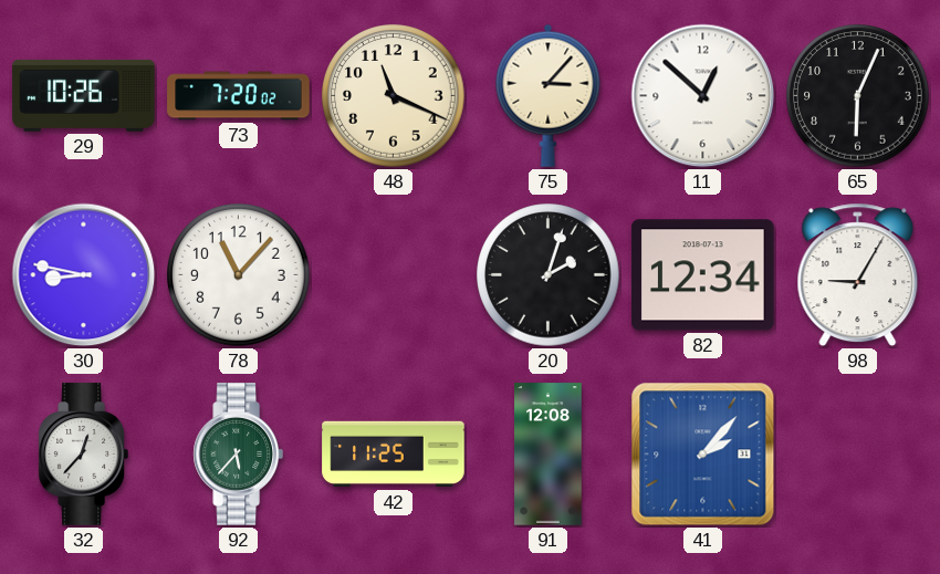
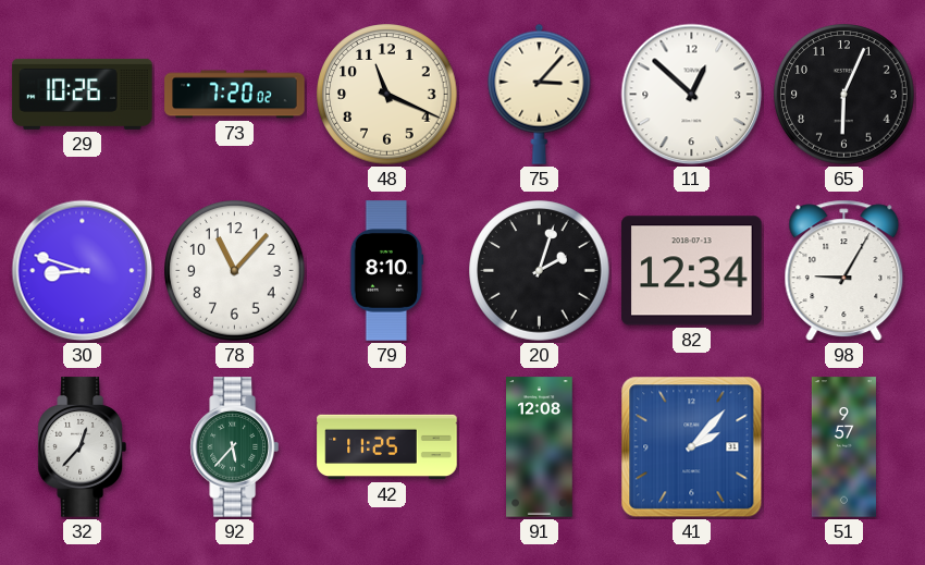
30: 8:47 -> 8:48
79: none -> 8:10
51: none -> 9:57
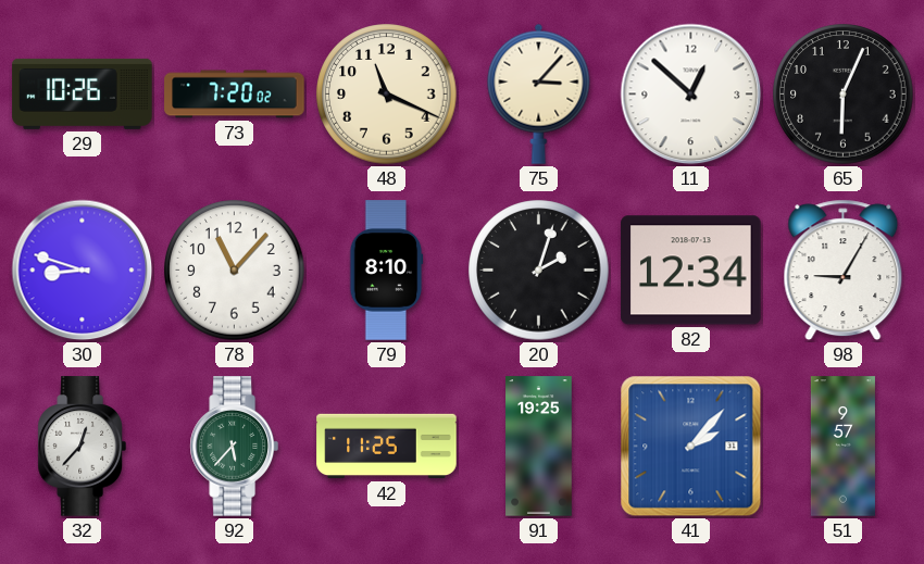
91: 12:08 -> 19:25
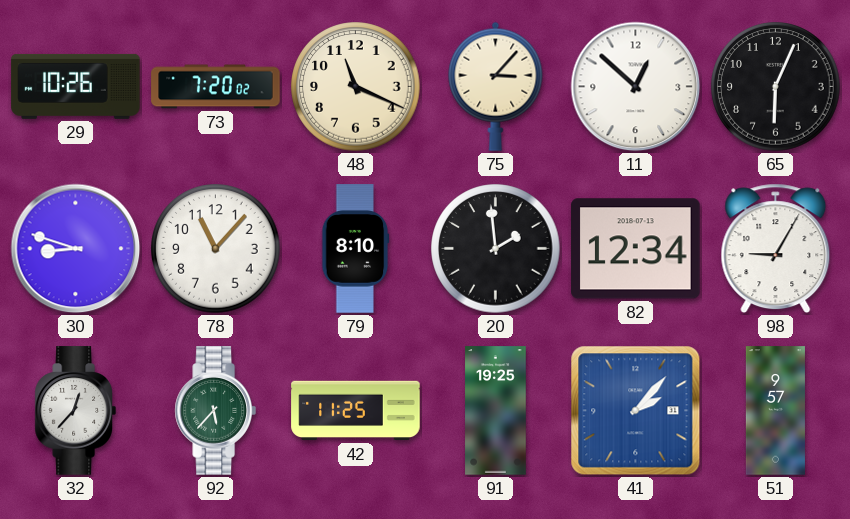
20: 2:03 -> 1:59
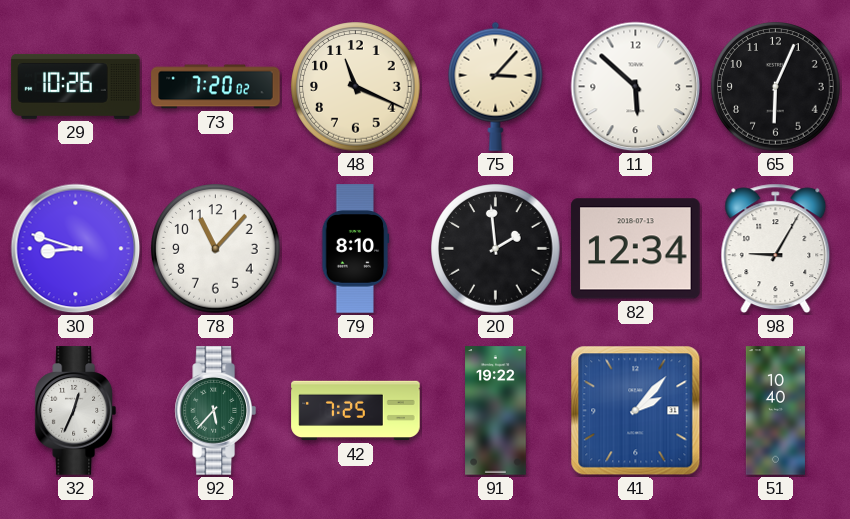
11: 12:52 -> 5:52
32: 12:37 -> 12:34
42: 11:25 -> 7:25
91: 19:25 -> 19:22
51: 9:57 -> 10:40
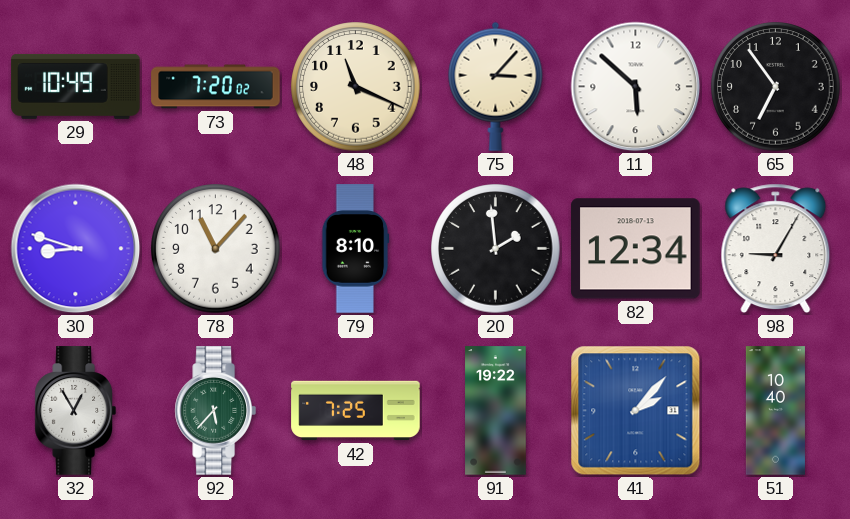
29: 10:26 -> 10:49
65: 6:04 -> 6:54
32: 12:34 -> 12:55
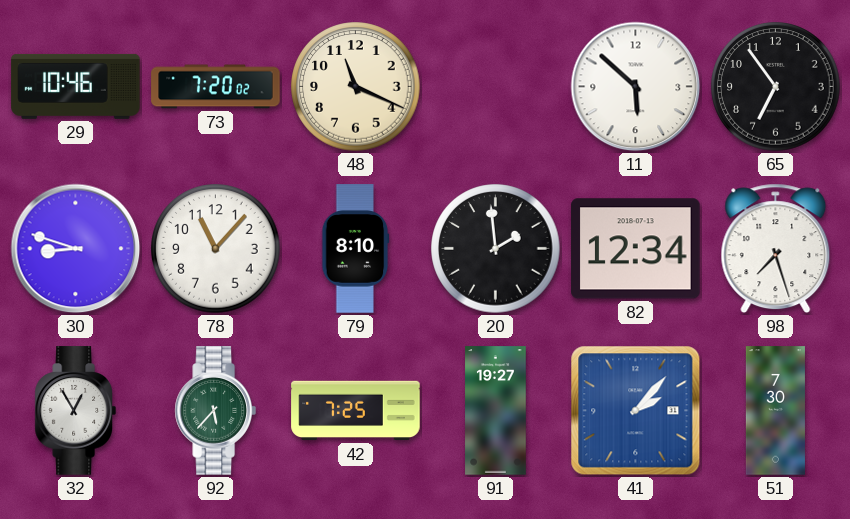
29: 10:49 -> 10:46
75: 3:07 -> none
98: 9:05 -> 7:27
91: 19:22 -> 19:27
51: 10:40 -> 7:30
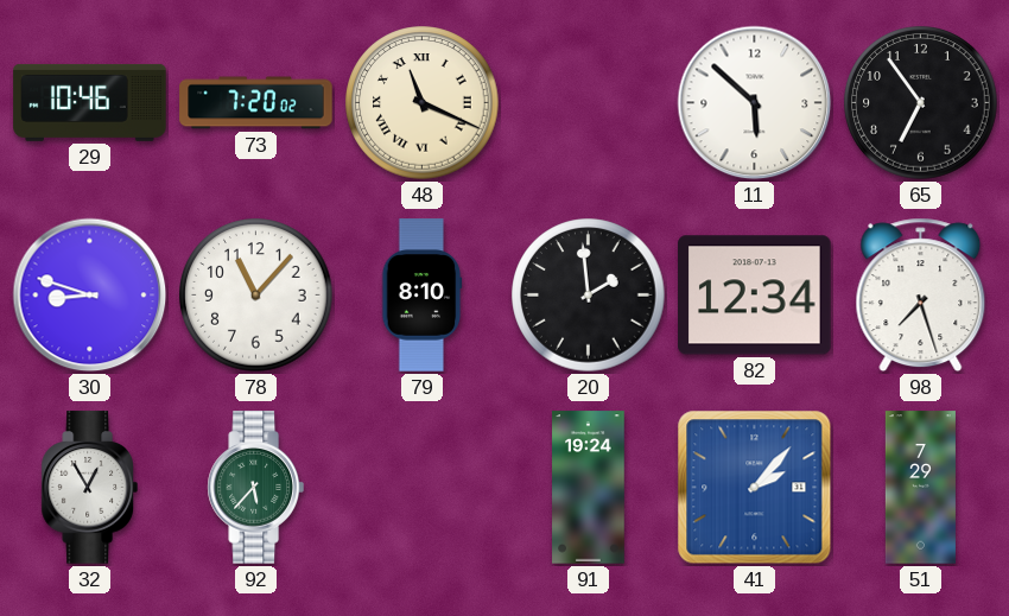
48 numerals: Arabic -> Roman
42: 7:25 -> none
91: 19:27 -> 19:24
51: 7:30 -> 7:29
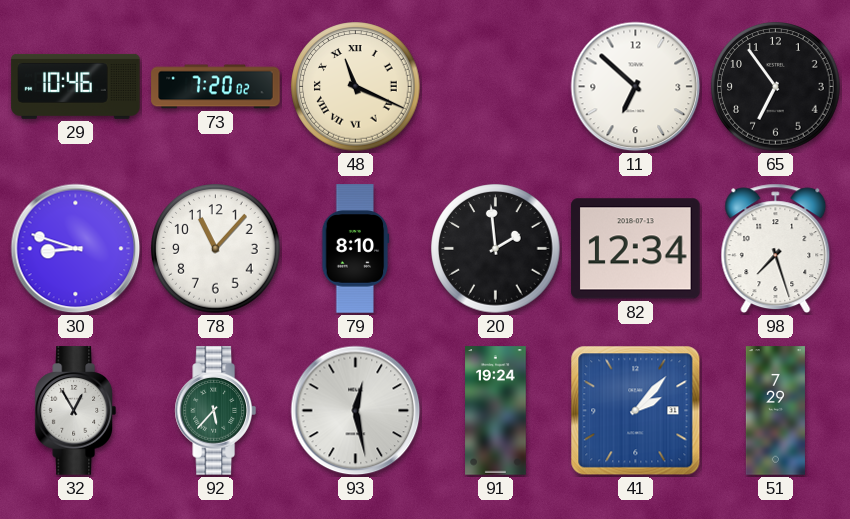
11: 5:52 -> 6:52
93: none -> 12:28
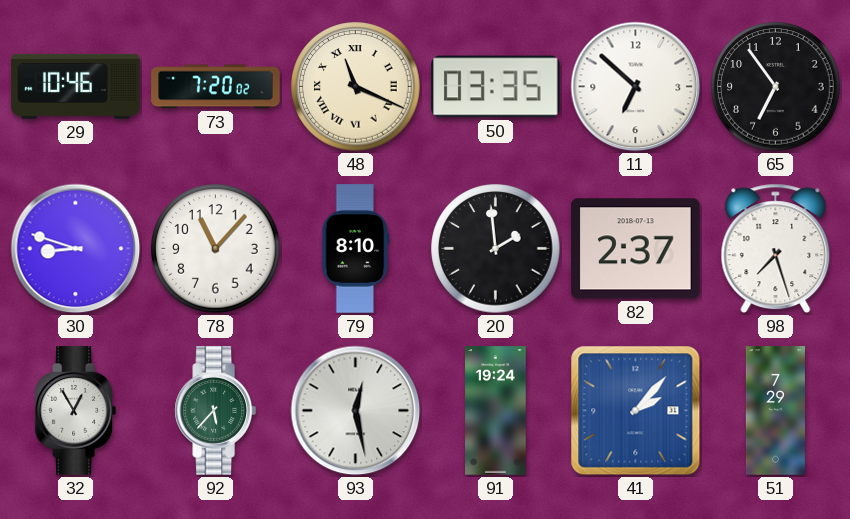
50: none -> 03:35
82: 12:34 -> 2:37
